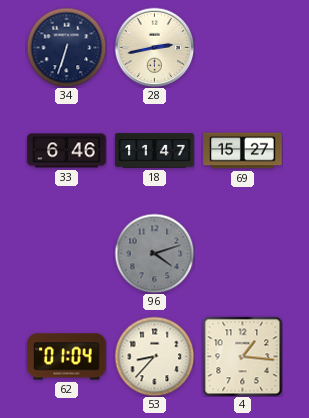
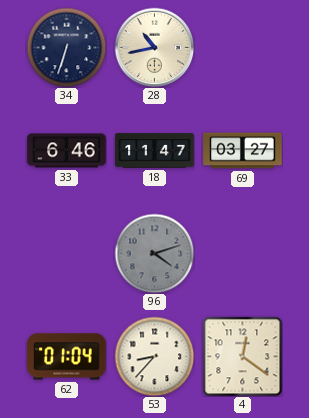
28: 2:43 -> 10:43
69: 15:27 -> 03:27
4: 1:16 -> 12:21
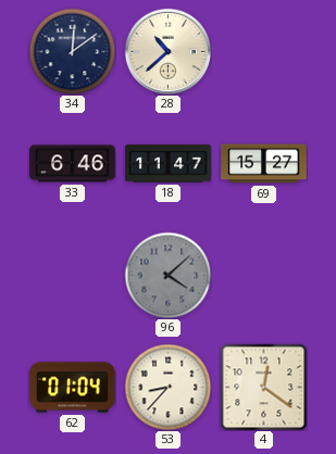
34: 6:33 -> 12:09
28: 10:43 -> 10:38
69: 03:27 -> 15:27
96: 4:12 -> 4:08
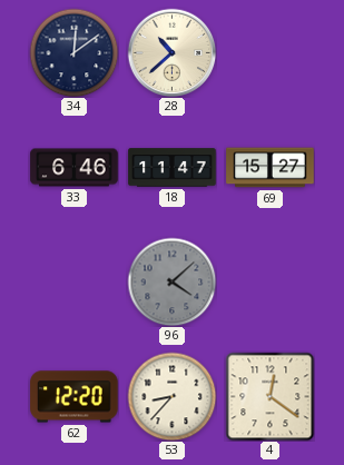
62: 01:04 -> 12:20
